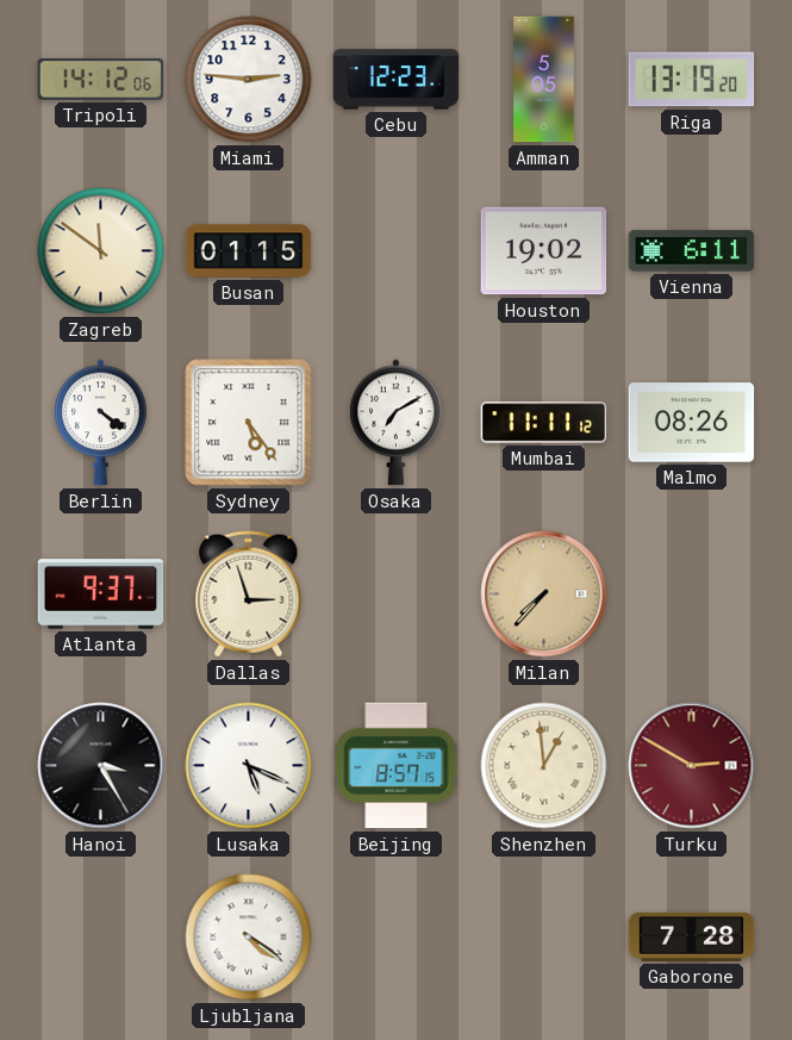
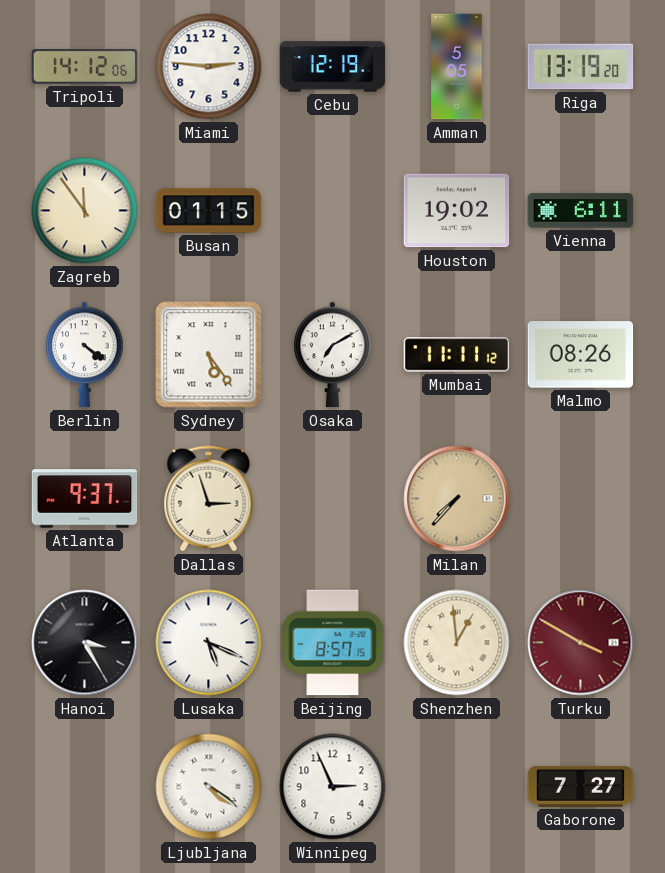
Cebu: 12:23 -> 12:19
Zagreb: 11:51 -> 11:54
Turku: 2:50 -> 3:50
Winnipeg: none -> 2:56
Gaborone: 7:28 -> 7:27
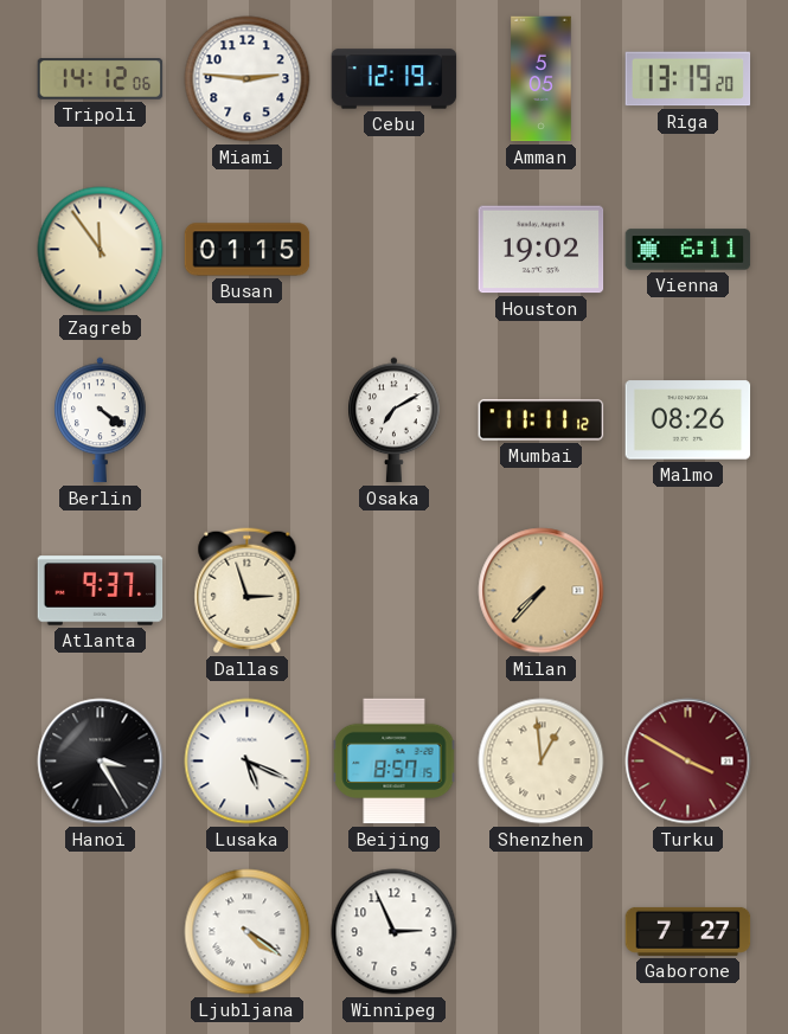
Sydney: 5:24 -> none
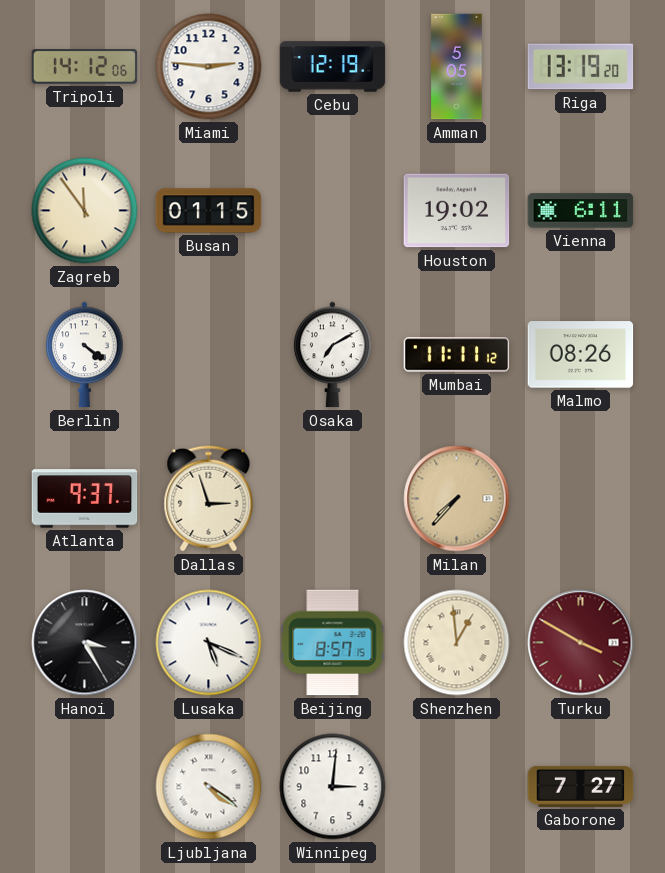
Winnipeg: 2:56 -> 3:01
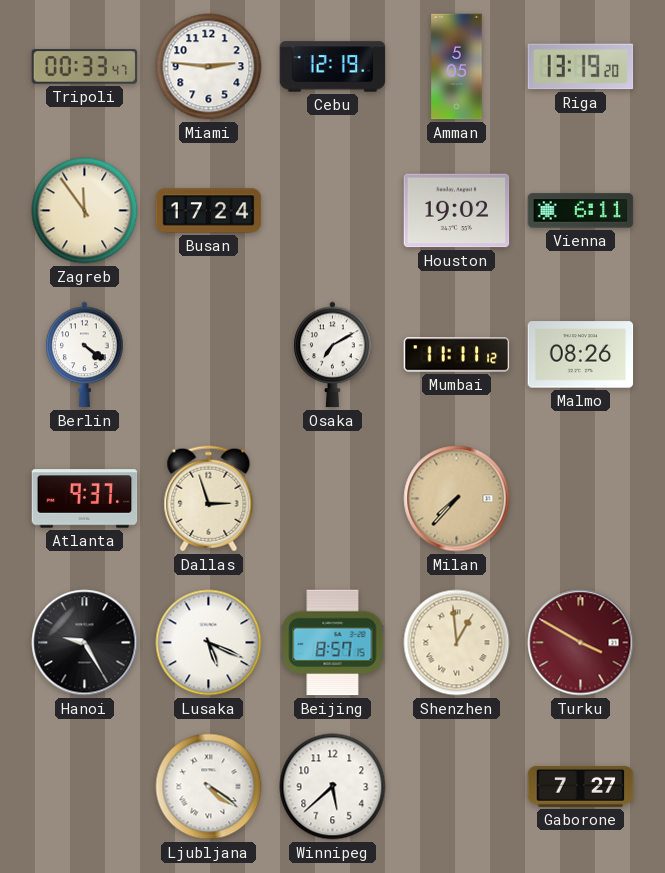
Tripoli: 14:12 -> 00:33
Busan: 01:15 -> 17:24
Hanoi: 3:25 -> 9:25
Winnipeg: 3:01 -> 5:38
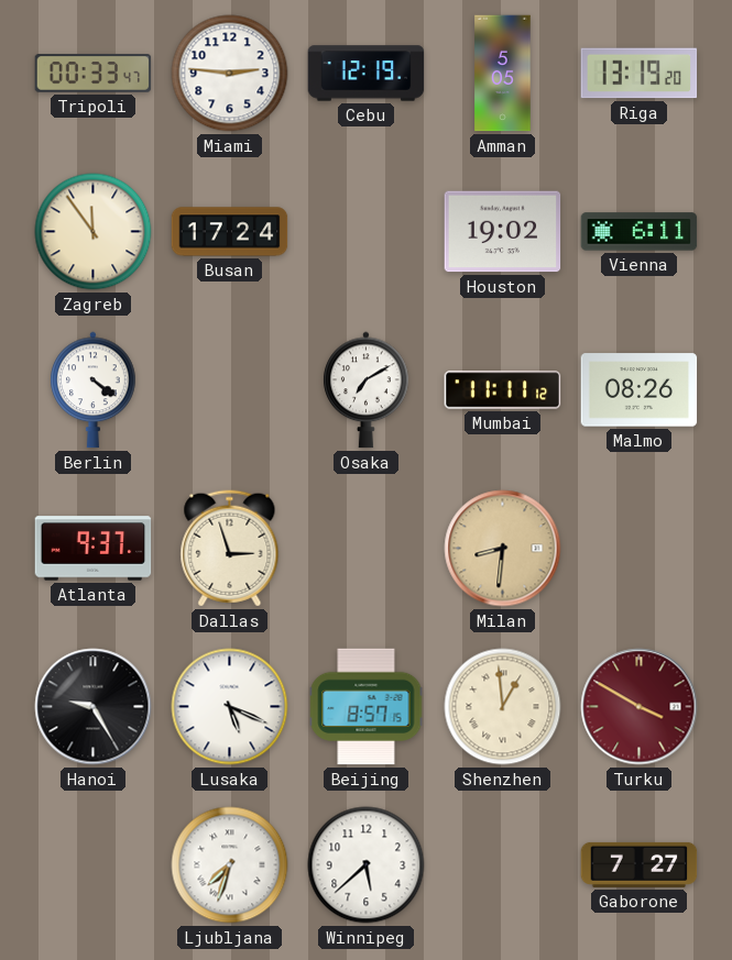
Milan: 7:37 -> 8:31
Ljubljana: 4:21 -> 7:33
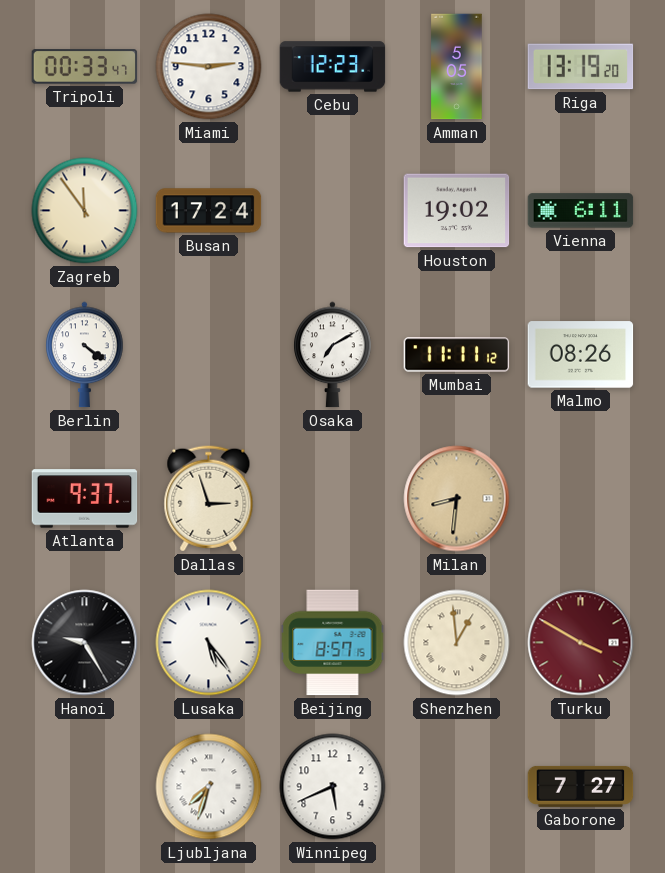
Cebu: 12:19 -> 12:23
Lusaka: 5:19 -> 5:24
Winnipeg: 5:38 -> 5:41
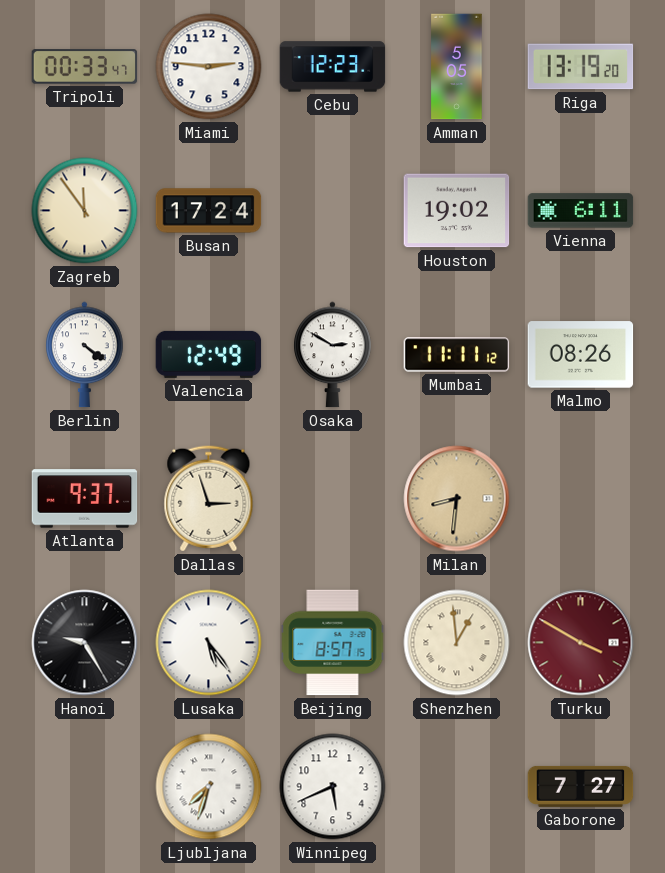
Valencia: none -> 12:49
Osaka: 7:10 -> 2:50
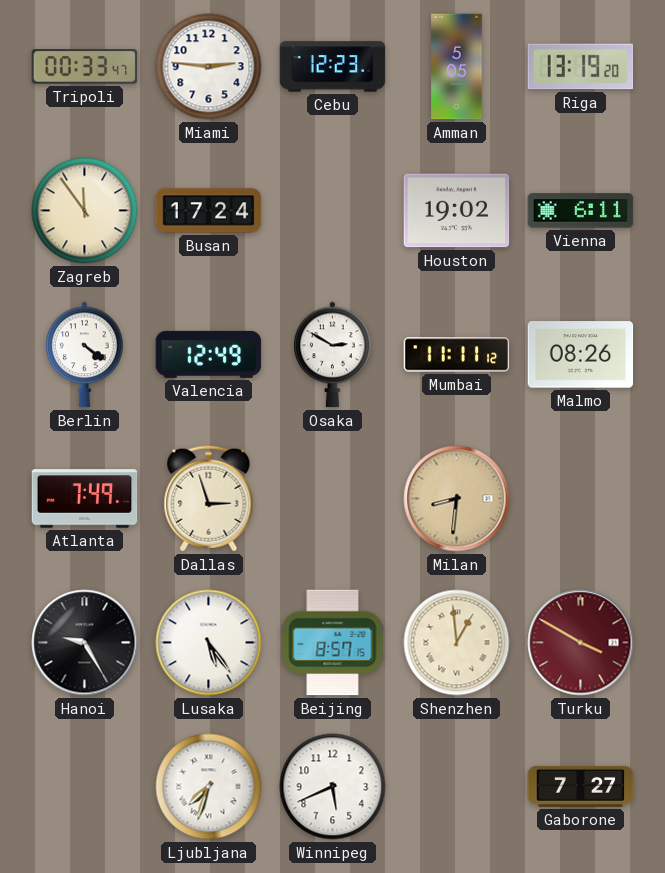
Atlanta: 9:37 -> 7:49
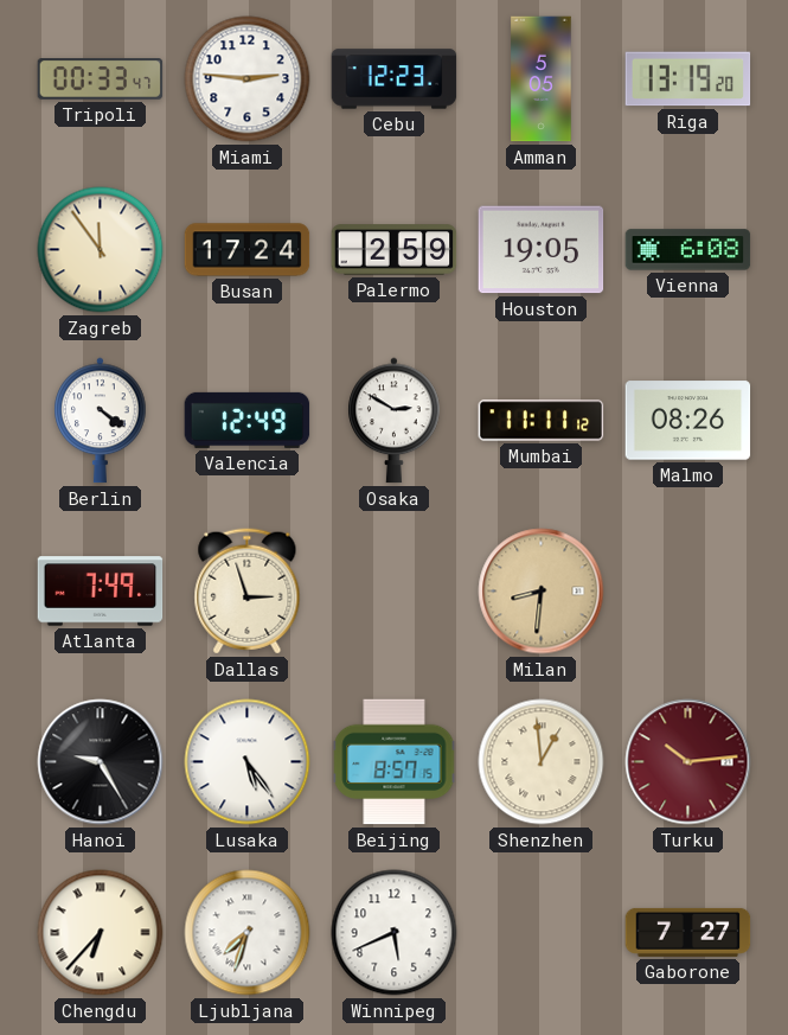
Palermo: none -> 2:59
Houston: 19:02 -> 19:05
Vienna: 6:11 -> 6:08
Turku: 3:50 -> 10:14
Chengdu: none -> 6:37
